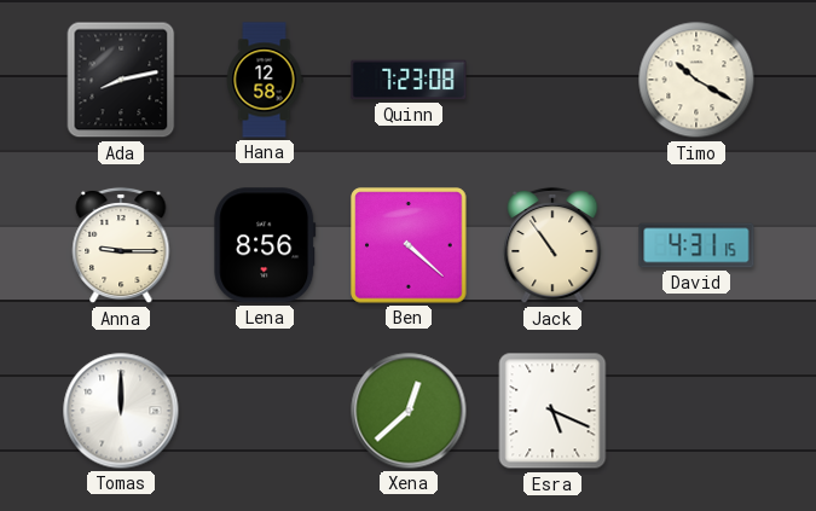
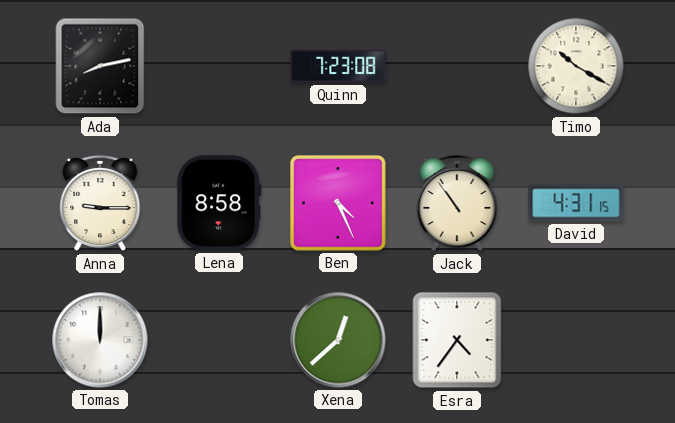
Hana: 12:58 -> none
Lena: 8:56 -> 8:58
Ben: 4:22 -> 4:26
Esra: 5:19 -> 4:36
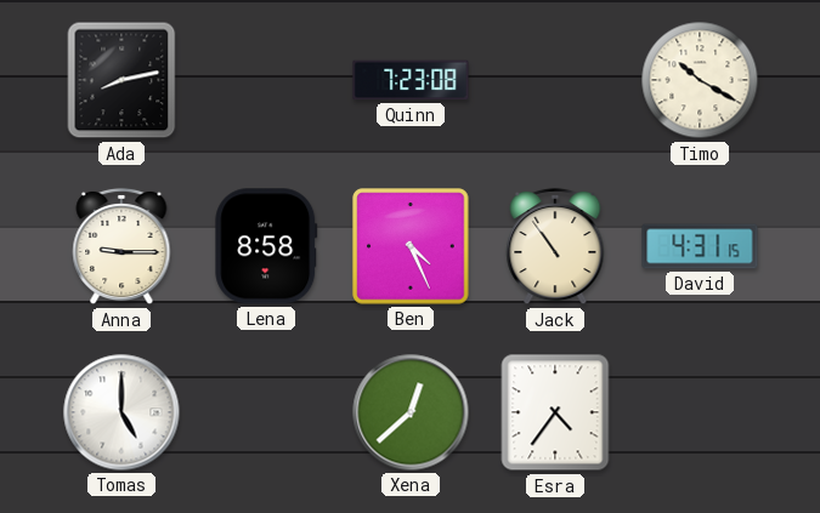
Tomas: 12:00 -> 5:00
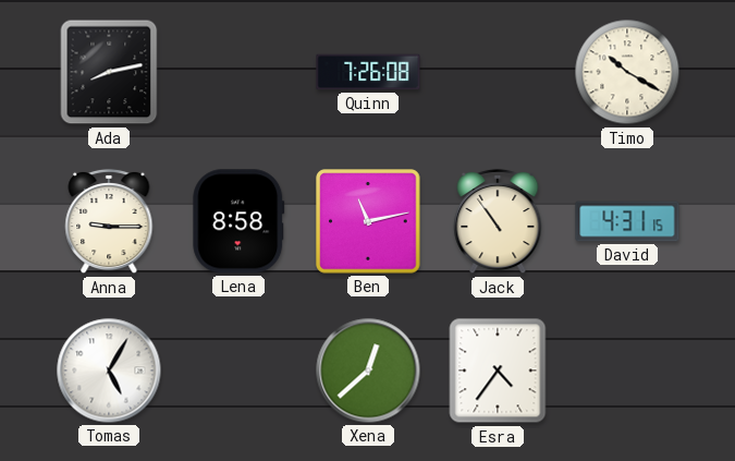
Quinn: 7:23 -> 7:26
Ben: 4:26 -> 11:13
Tomas: 5:00 -> 5:05
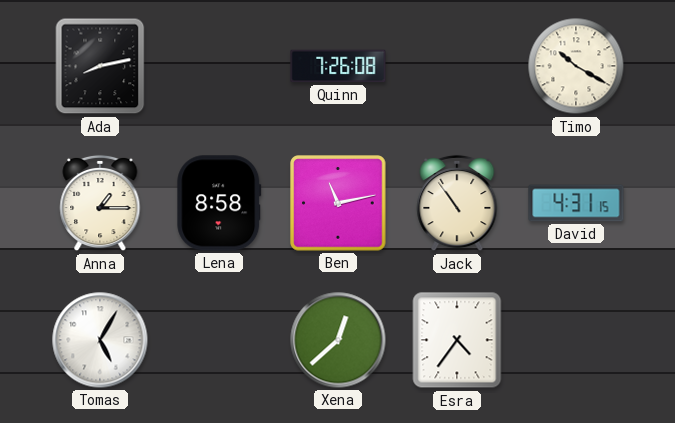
Anna: 9:15 -> 1:15
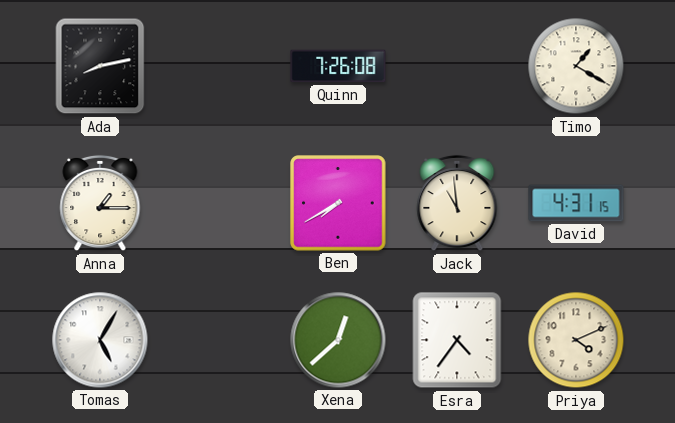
Timo: 10:20 -> 1:20
Lena: 8:58 -> none
Ben: 11:13 -> 7:40
Jack: 10:54 -> 10:59
Priya: none -> 4:11
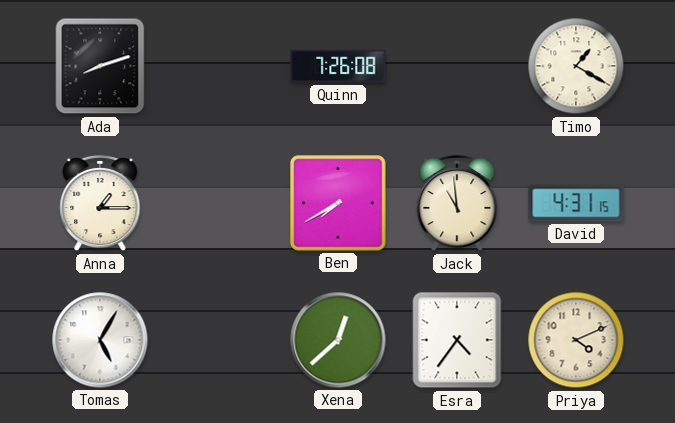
Ada: 8:13 -> 8:12
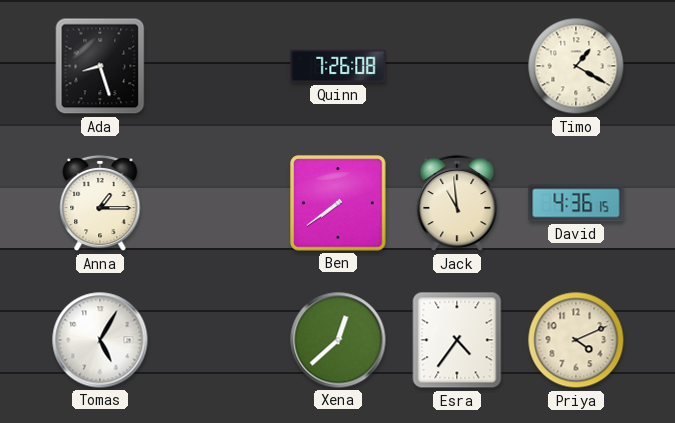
Ada: 8:12 -> 8:27
Ben: 7:40 -> 7:39
David: 4:31 -> 4:36
